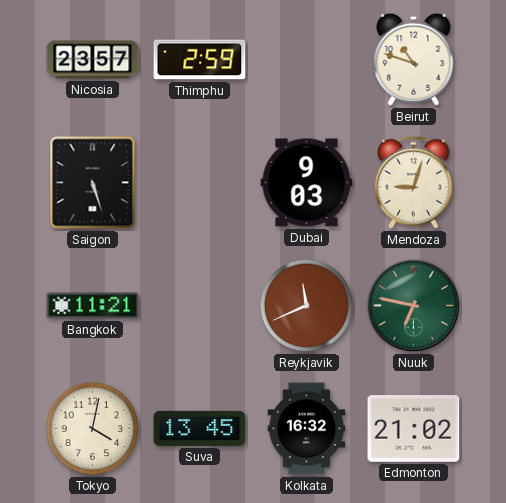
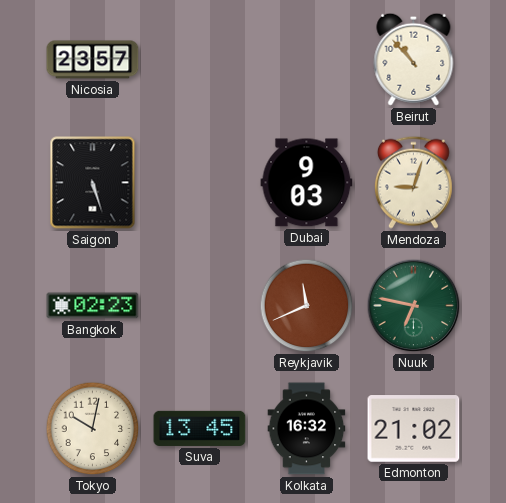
Thimphu: 2:59 -> none
Beirut: 10:48 -> 10:53
Bangkok: 11:21 -> 02:23
Tokyo: 4:02 -> 10:02
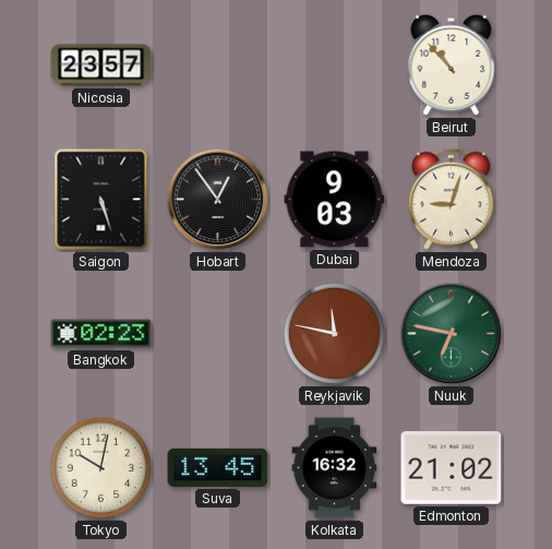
Hobart: none -> 12:54
Reykjavik: 11:41 -> 11:47
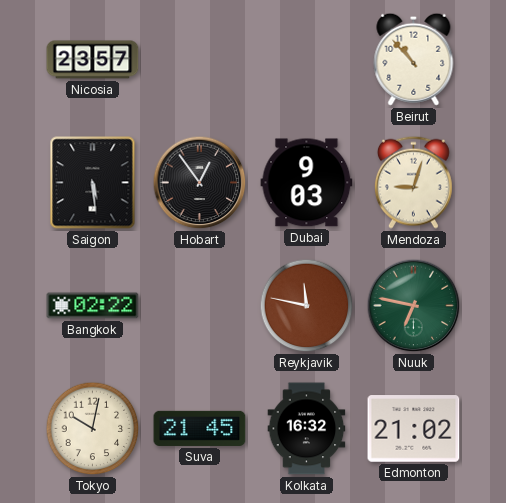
Saigon: 5:27 -> 5:29
Bangkok: 02:23 -> 02:22
Suva: 13:45 -> 21:45
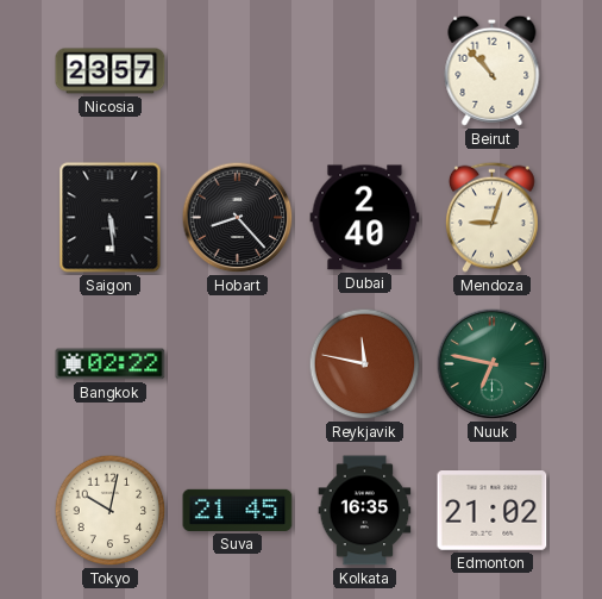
Hobart: 12:54 -> 8:23
Dubai: 9:03 -> 2:40
Kolkata: 16:32 -> 16:35
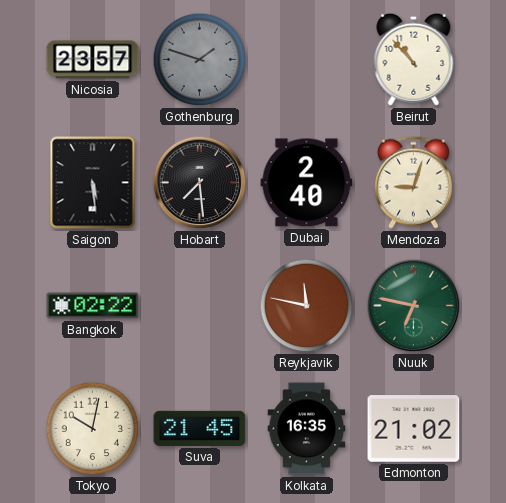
Gothenburg: none -> 1:48
Hobart: 8:23 -> 7:29
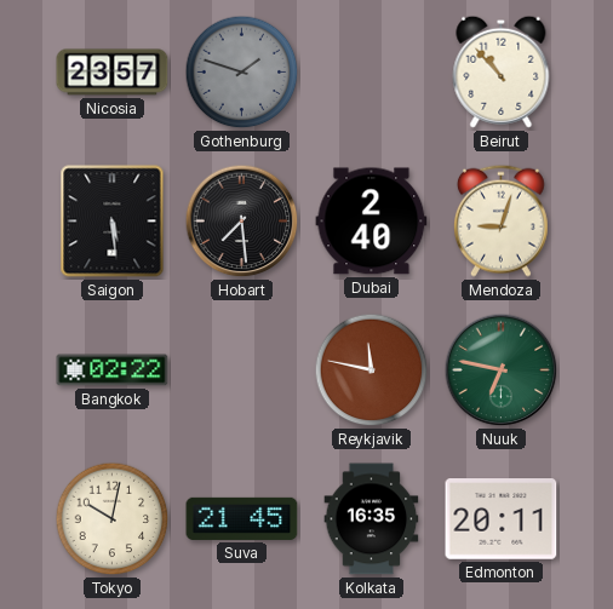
Edmonton: 21:02 -> 20:11
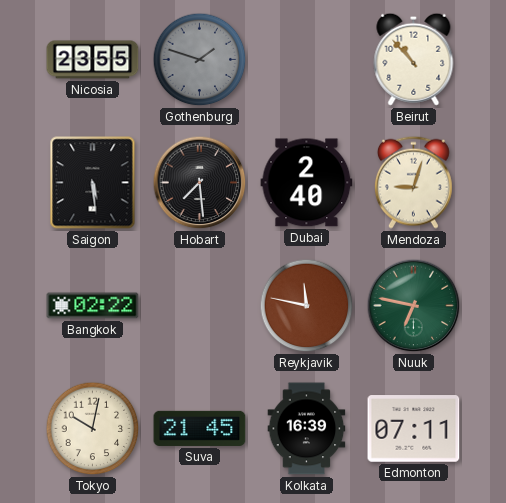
Nicosia: 23:57 -> 23:55
Kolkata: 16:35 -> 16:39
Edmonton: 20:11 -> 07:11
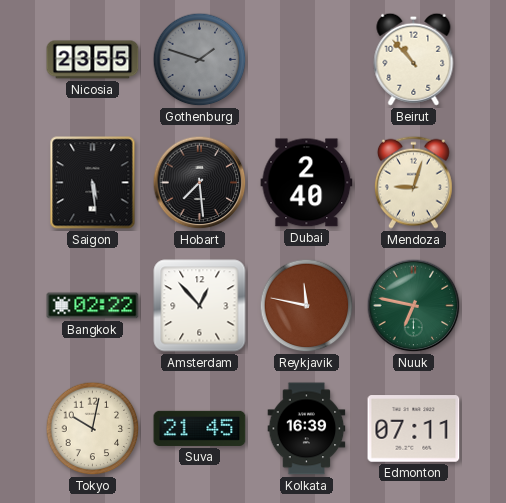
Amsterdam: none -> 12:53
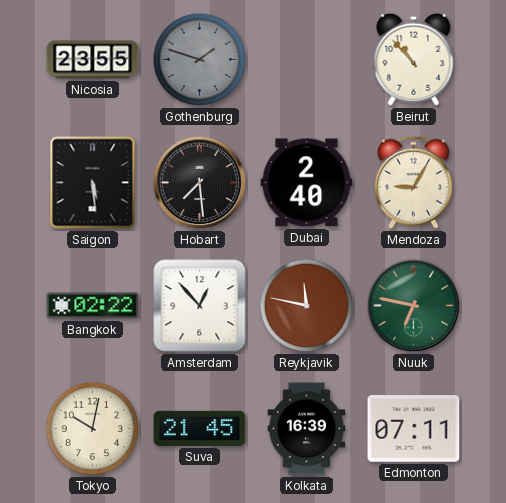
Mendoza: 9:03 -> 9:05
